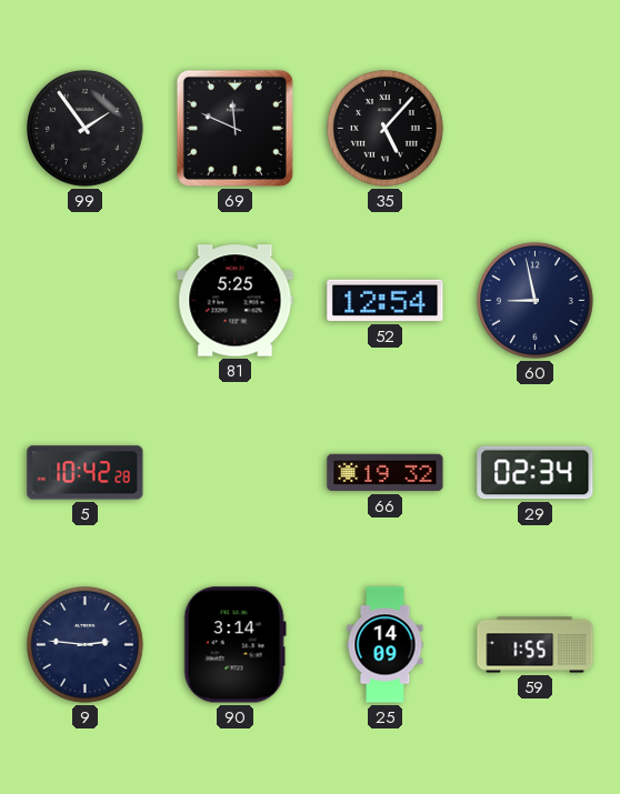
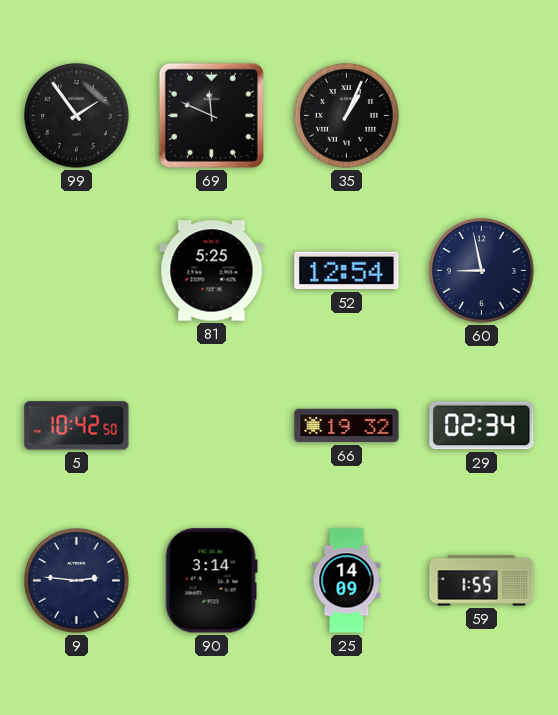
35: 5:07 -> 1:04
5: 10:42:28 -> 10:42:50
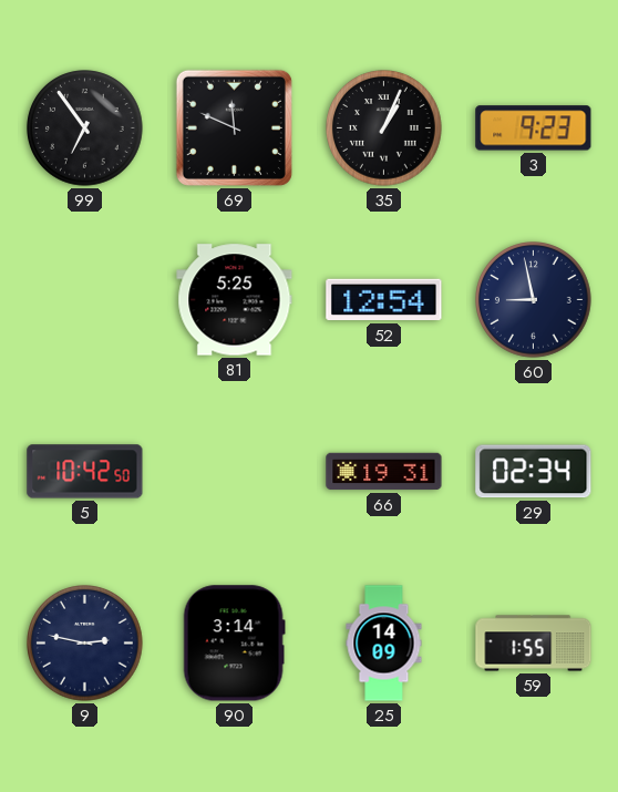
99: 1:54 -> 6:54
3: none -> 9:23
66: 19:32 -> 19:31
9: 2:46 -> 2:47
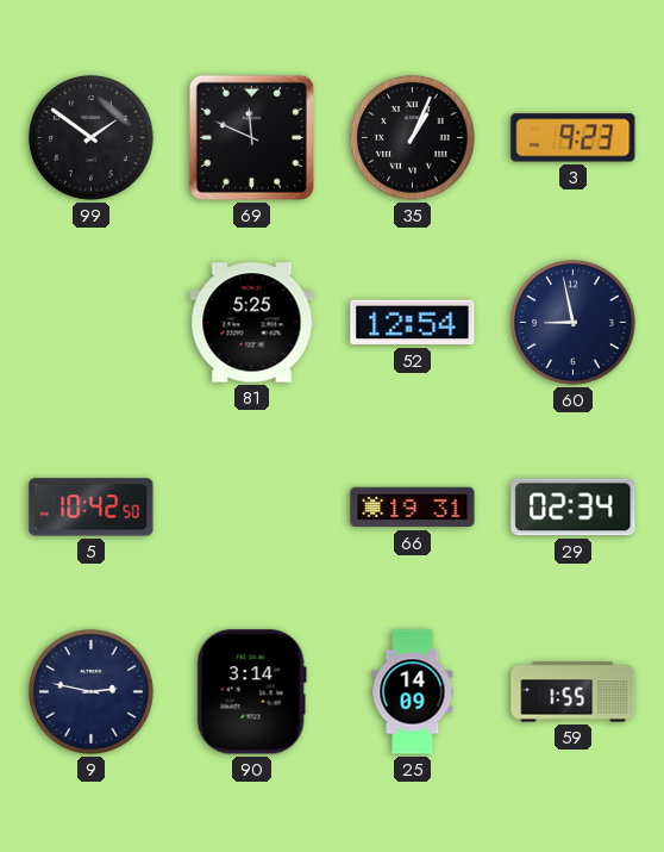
99: 6:54 -> 1:51
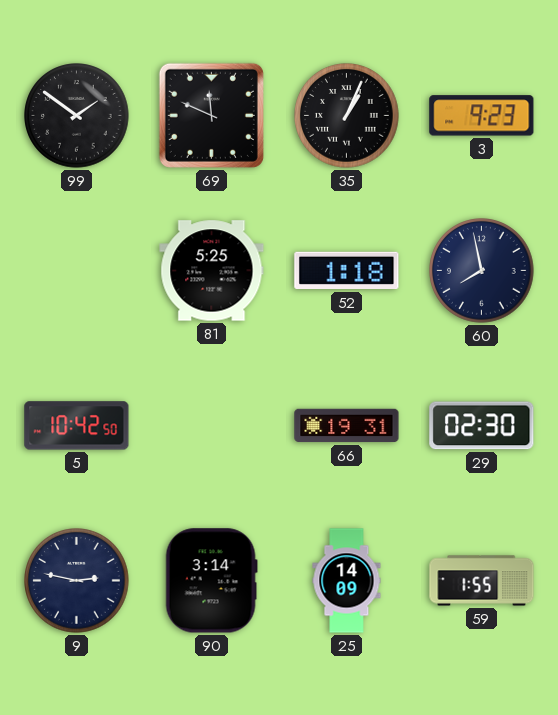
52: 12:54 -> 1:18
60: 8:58 -> 7:58
29: 02:34 -> 02:30
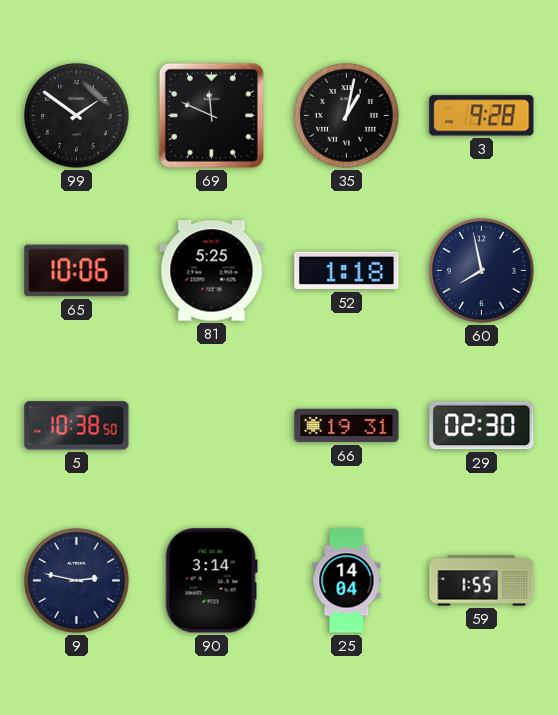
35: 1:04 -> 1:02
3: 9:23 -> 9:28
65: none -> 10:06
5: 10:42 -> 10:38
25: 14:09 -> 14:04
